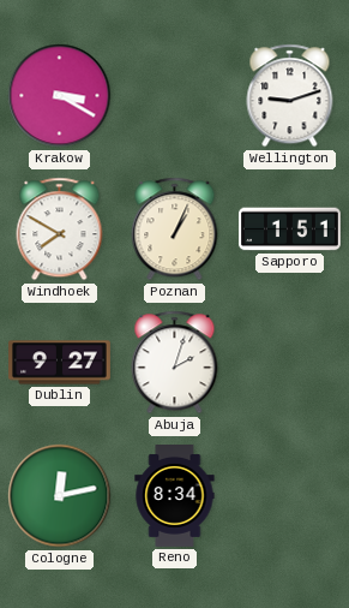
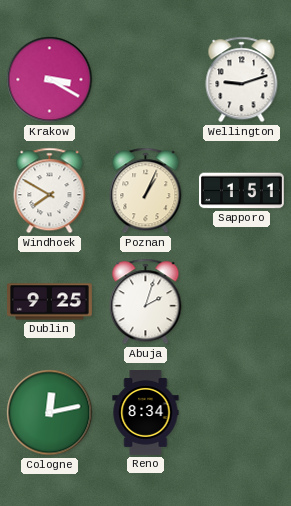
Dublin: 9:27 -> 9:25
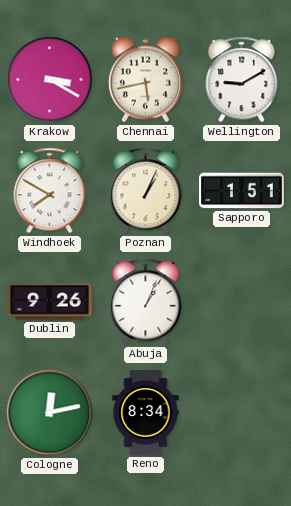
Chennai: none -> 5:43
Wellington: 9:12 -> 9:10
Dublin: 9:25 -> 9:26
Abuja: 2:03 -> 1:04
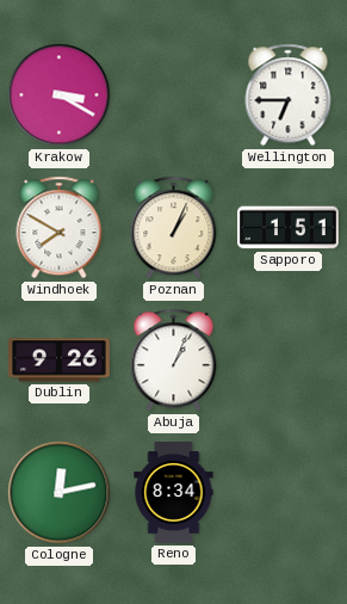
Chennai: 5:43 -> none
Wellington: 9:10 -> 6:45
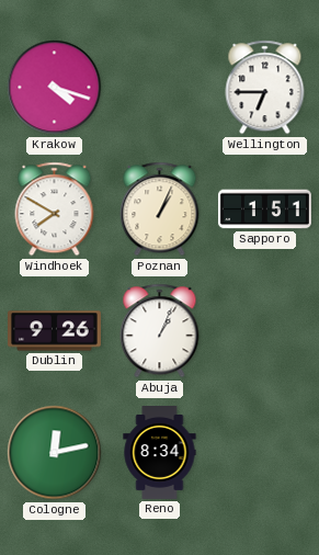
Krakow: 3:20 -> 4:18
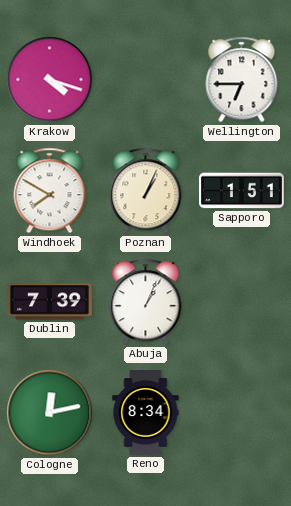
Dublin: 9:26 -> 7:39
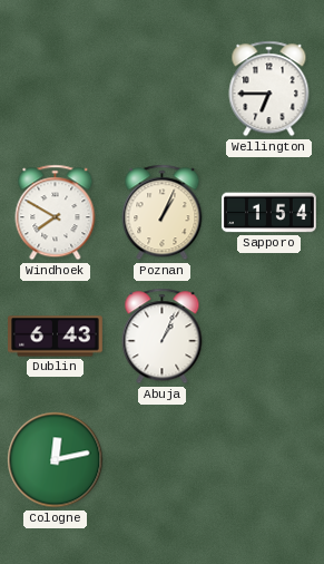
Krakow: 4:18 -> none
Sapporo: 1:51 -> 1:54
Dublin: 7:39 -> 6:43
Reno: 8:34 -> none
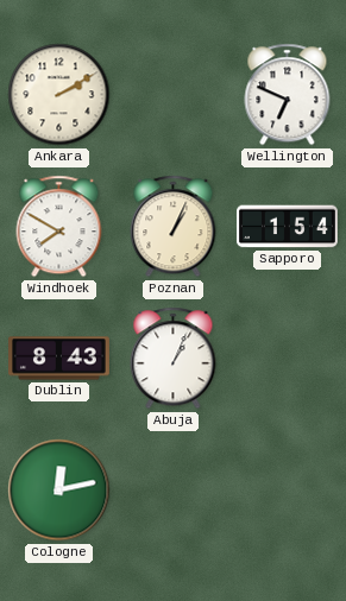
Ankara: none -> 2:10
Wellington: 6:45 -> 6:49
Dublin: 6:43 -> 8:43
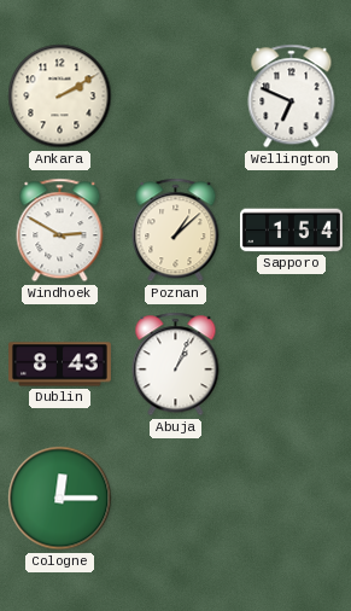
Windhoek: 7:50 -> 2:50
Poznan: 1:04 -> 1:08
Cologne: 12:13 -> 12:15
